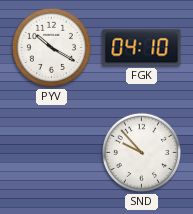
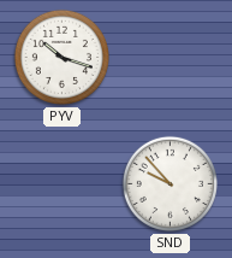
PYV: 10:20 -> 10:18
FGK: 04:10 -> none
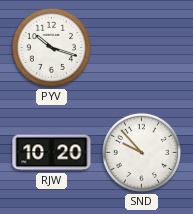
RJW: none -> 10:20
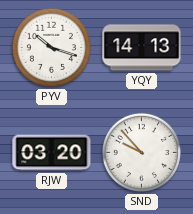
YQY: none -> 14:13
RJW: 10:20 -> 03:20
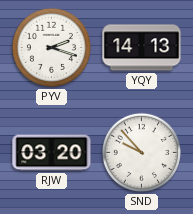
PYV: 10:18 -> 2:18
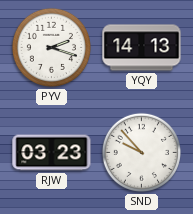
RJW: 03:20 -> 03:23
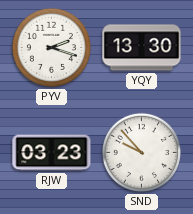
YQY: 14:13 -> 13:30
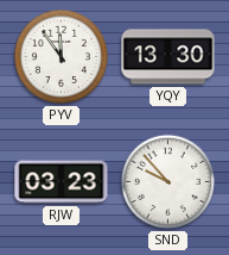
PYV: 2:18 -> 11:54
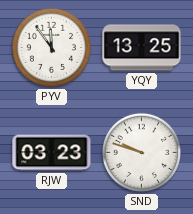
YQY: 13:30 -> 13:25
SND: 9:53 -> 9:48
